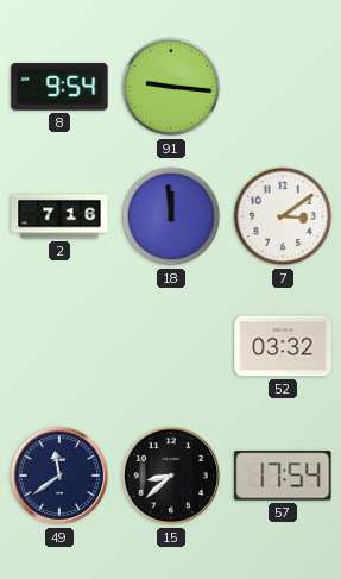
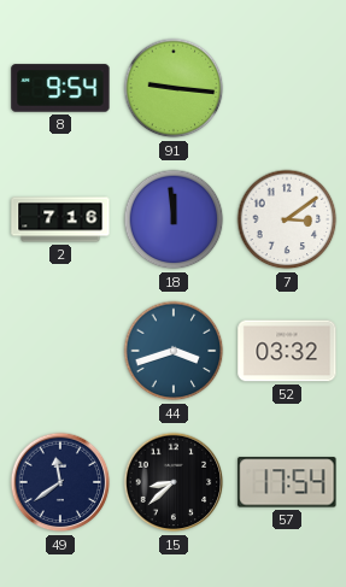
44: none -> 3:42
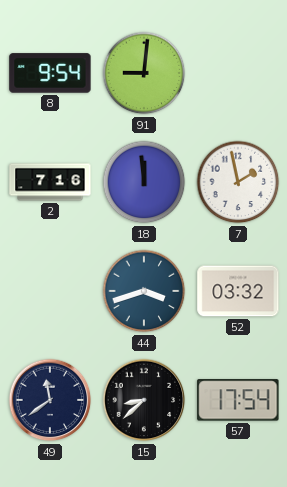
91: 9:16 -> 9:01
7: 3:09 -> 1:58
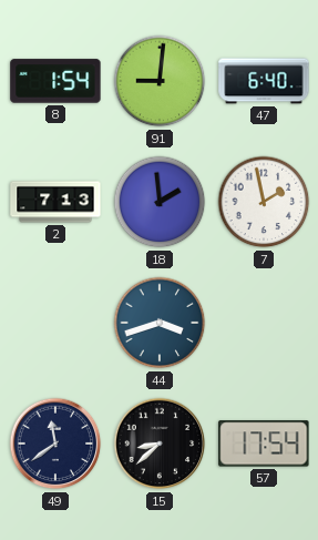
8: 9:54 -> 1:54
47: none -> 6:40
2: 7:16 -> 7:13
18: 11:59 -> 1:59
52: 03:32 -> none
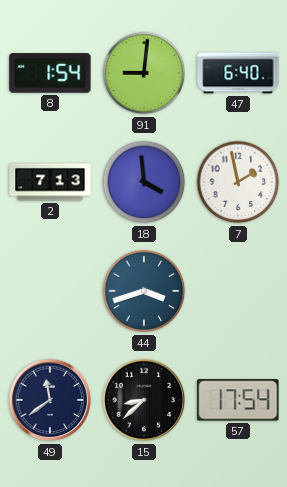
18: 1:59 -> 3:59
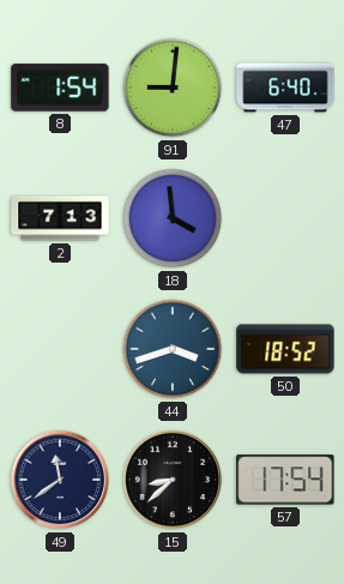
7: 1:58 -> none
50: none -> 18:52
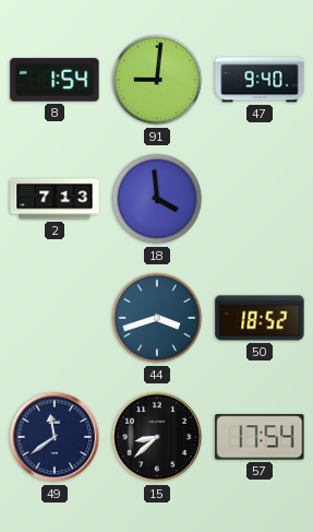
47: 6:40 -> 9:40
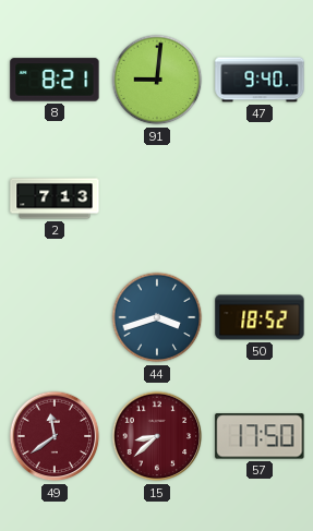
8: 1:54 -> 8:21
18: 3:59 -> none
49 dial: navy -> burgundy
15 dial: black -> burgundy
57: 17:54 -> 17:50
